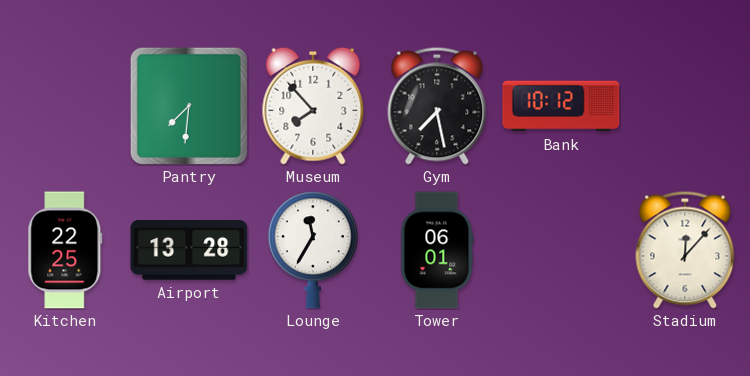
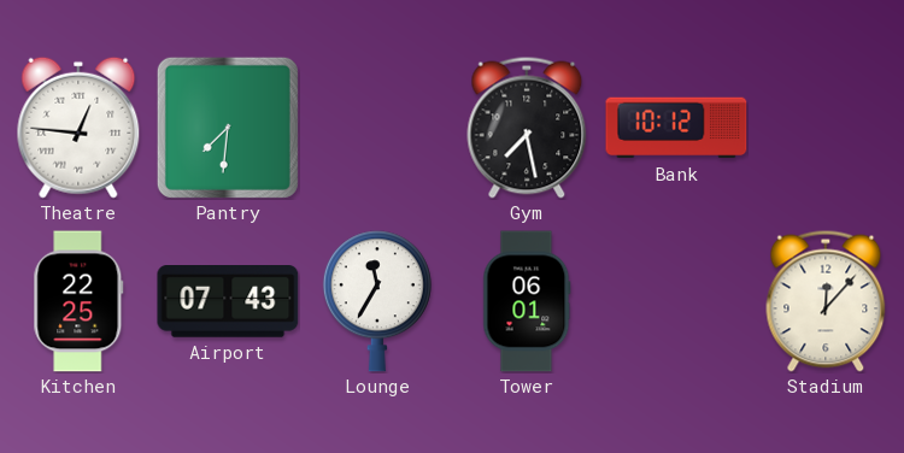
Theatre: none -> 12:46
Museum: 7:53 -> none
Airport: 13:28 -> 07:43
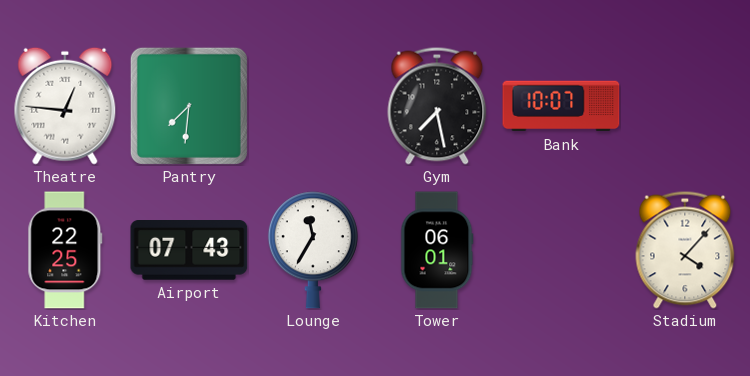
Bank: 10:12 -> 10:07
Stadium: 12:07 -> 4:07
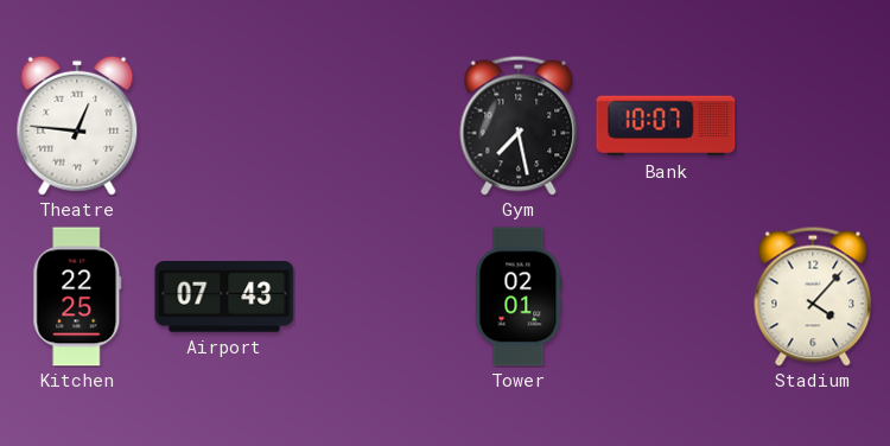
Pantry: 7:31 -> none
Lounge: 11:35 -> none
Tower: 06:01 -> 02:01
